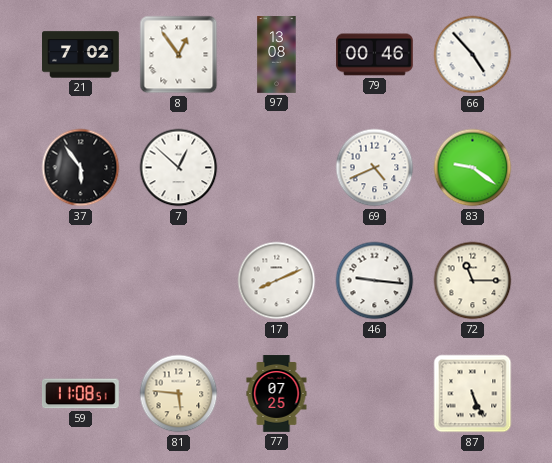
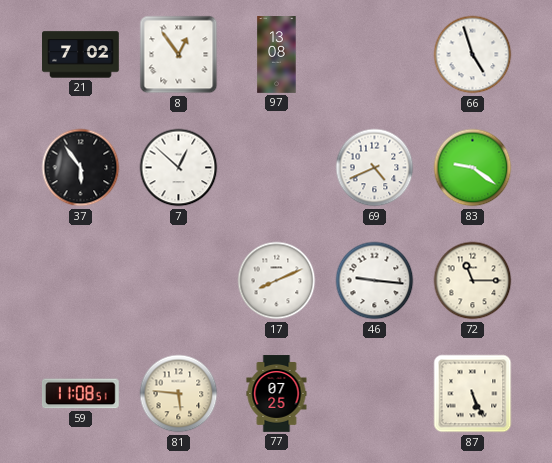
79: 00:46 -> none
66: 4:53 -> 4:57
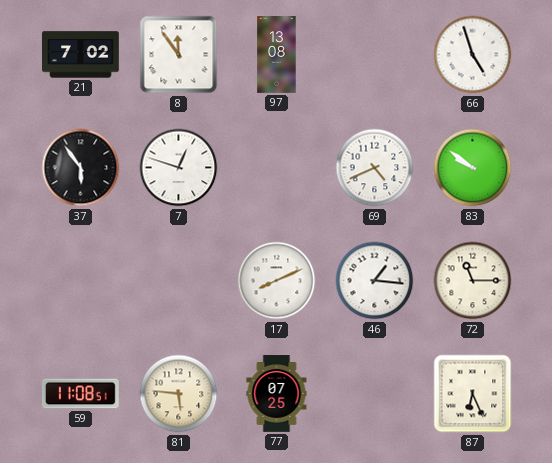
8: 12:54 -> 11:54
7: 12:52 -> 12:48
83: 9:21 -> 9:51
46: 9:16 -> 1:16
87: 5:26 -> 6:26
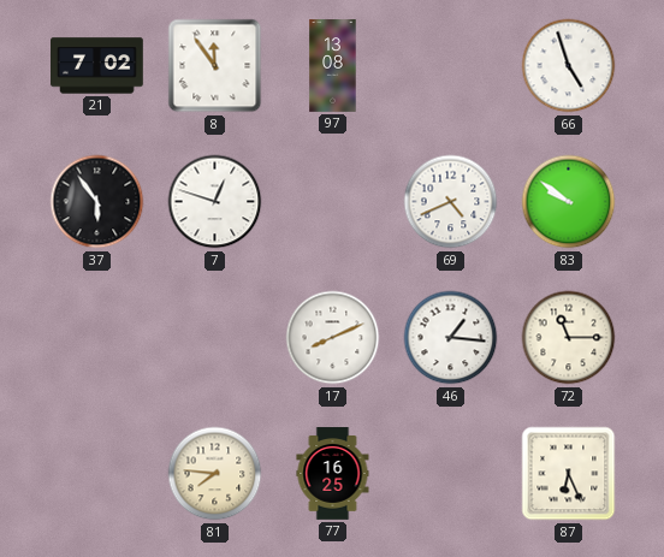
59: 11:08 -> none
81: 5:46 -> 7:46
77: 07:25 -> 16:25
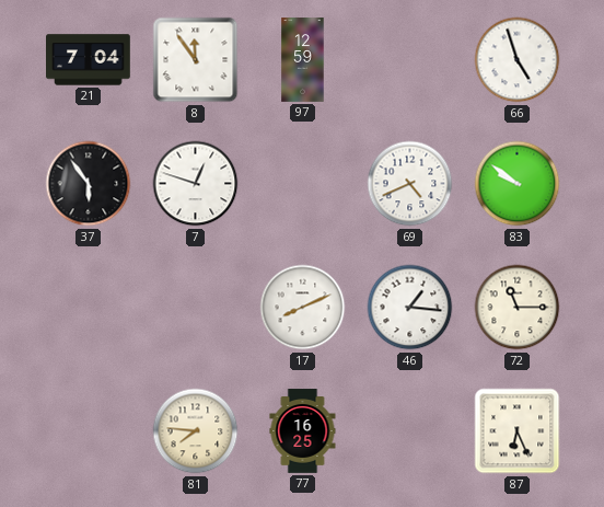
21: 7:02 -> 7:04
97: 13:08 -> 12:59
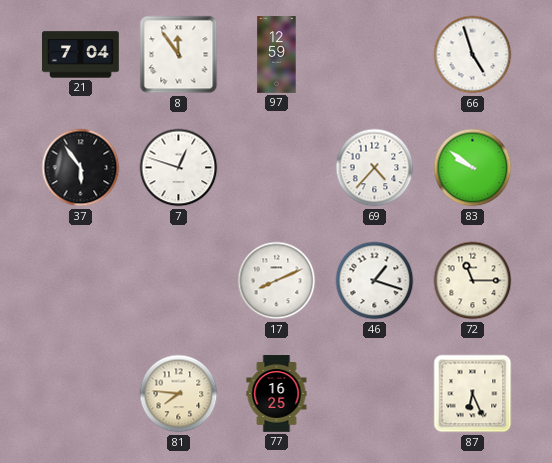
69: 4:41 -> 4:37
46: 1:16 -> 1:18
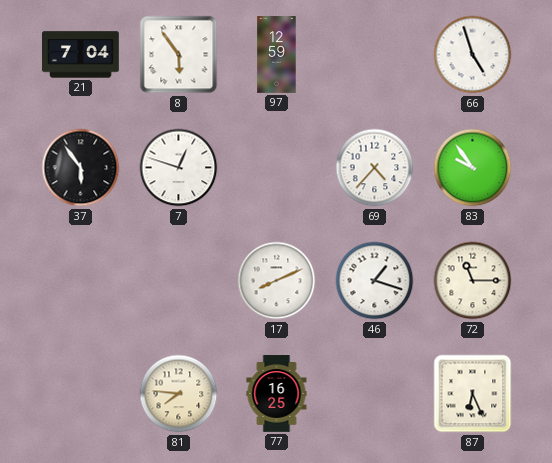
8: 11:54 -> 5:54
83: 9:51 -> 9:54
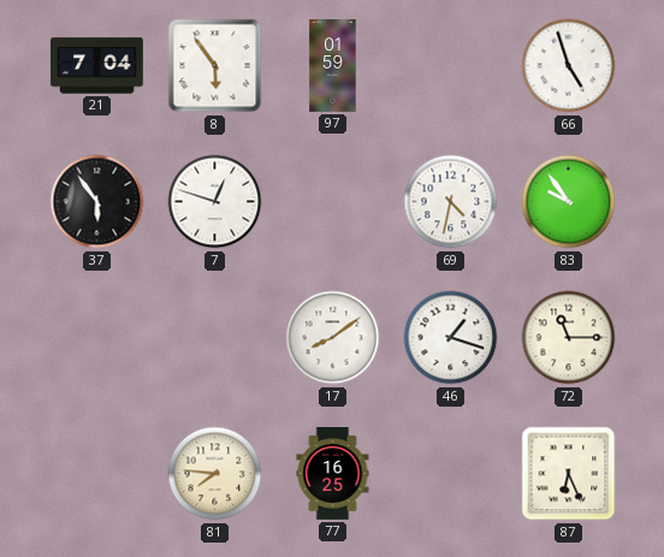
97: 12:59 -> 01:59
69: 4:37 -> 4:32
17: 8:11 -> 8:09
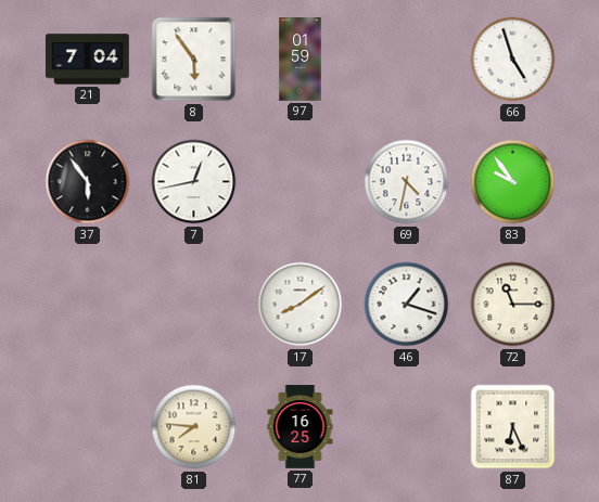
7: 12:48 -> 12:43
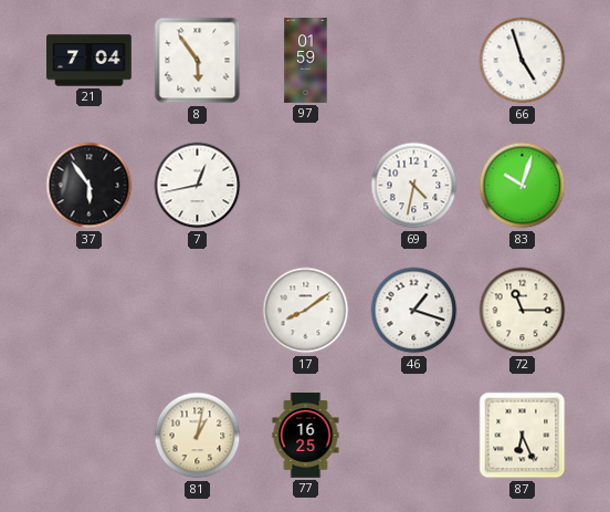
83: 9:54 -> 10:03
81: 7:46 -> 1:02
